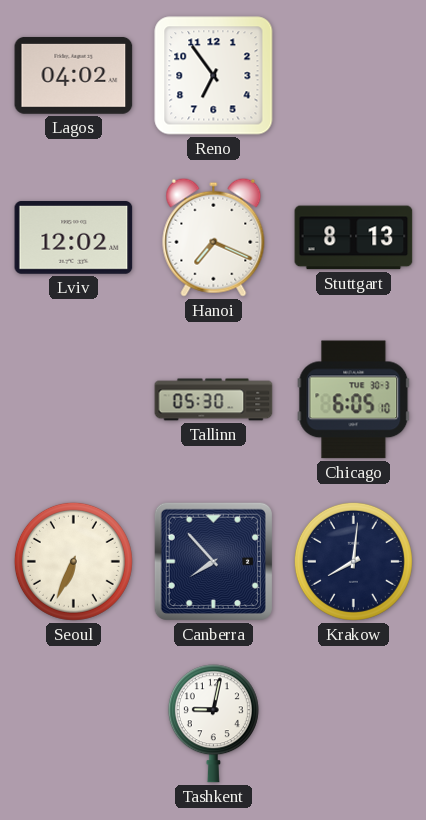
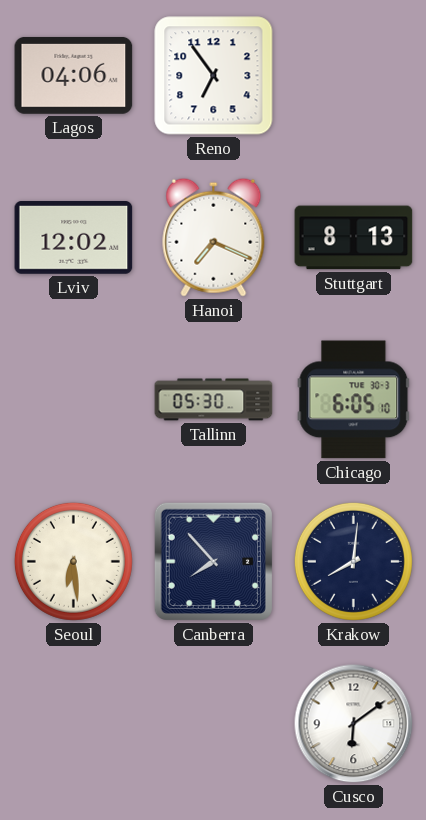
Lagos: 04:02 -> 04:06
Seoul: 6:34 -> 6:29
Tashkent: 9:02 -> none
Cusco: none -> 6:09
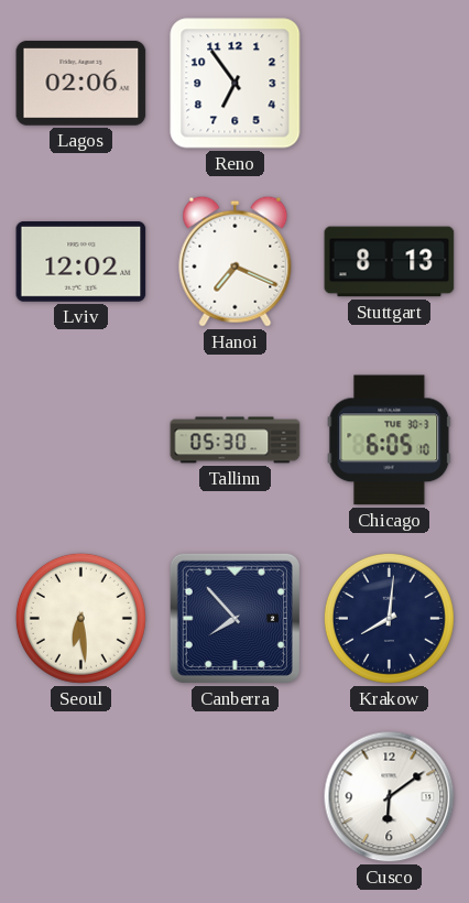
Lagos: 04:06 -> 02:06
